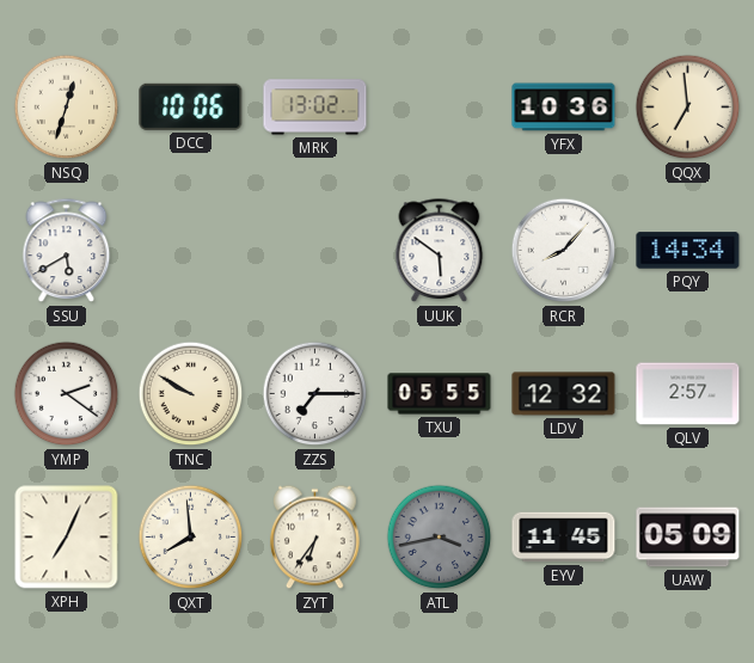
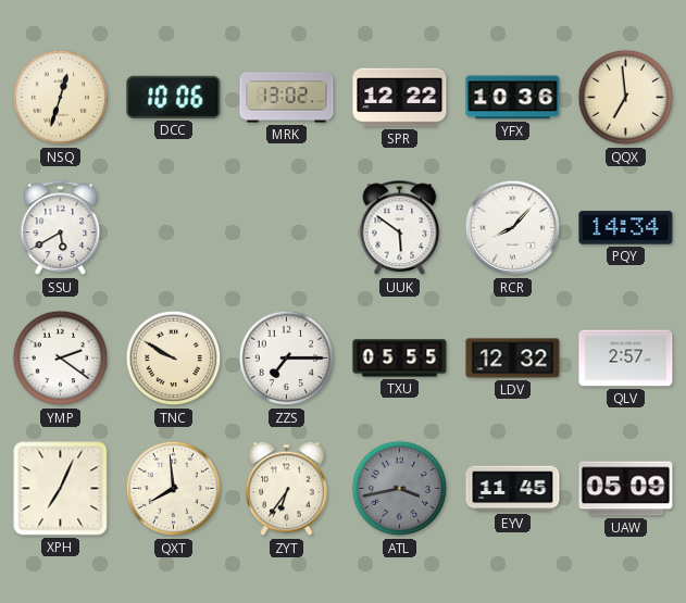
SPR: none -> 12:22
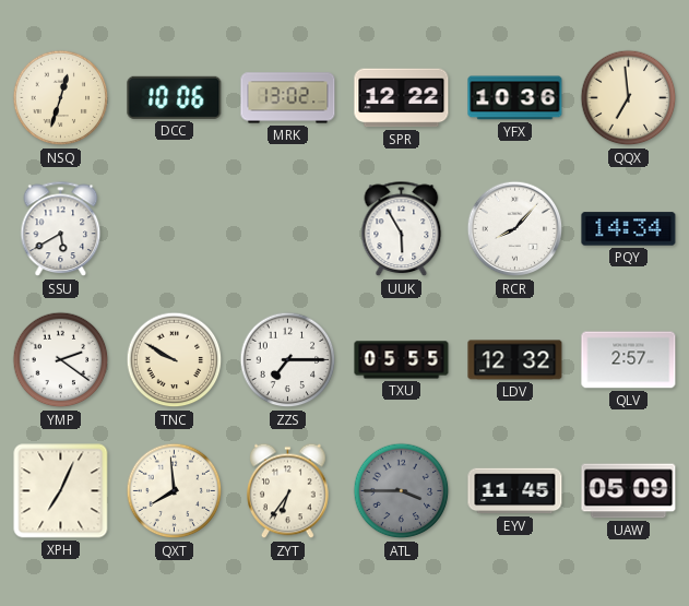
UUK: 5:51 -> 5:55
ATL: 3:43 -> 3:45
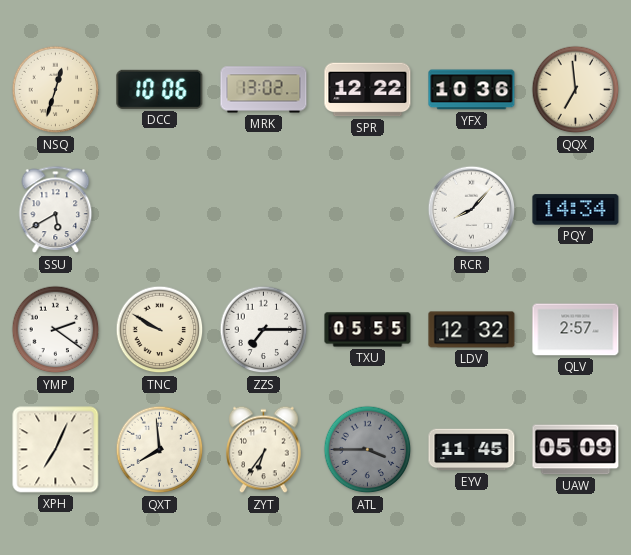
UUK: 5:55 -> none
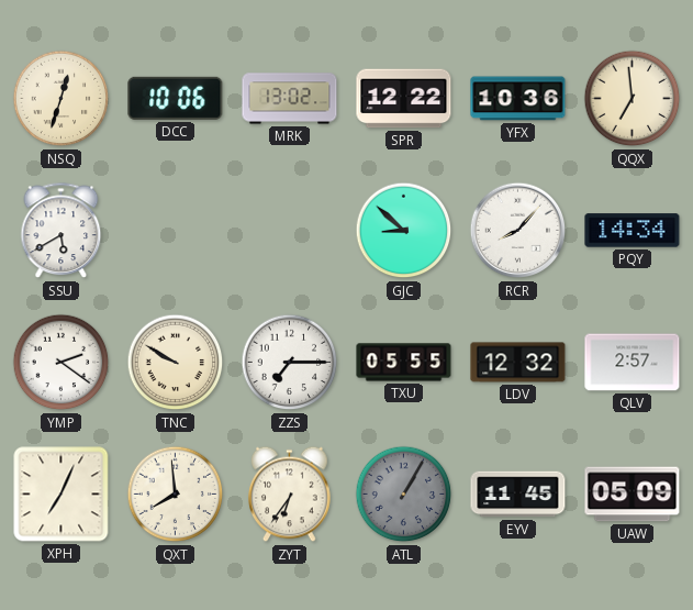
GJC: none -> 8:52
ATL: 3:45 -> 1:05
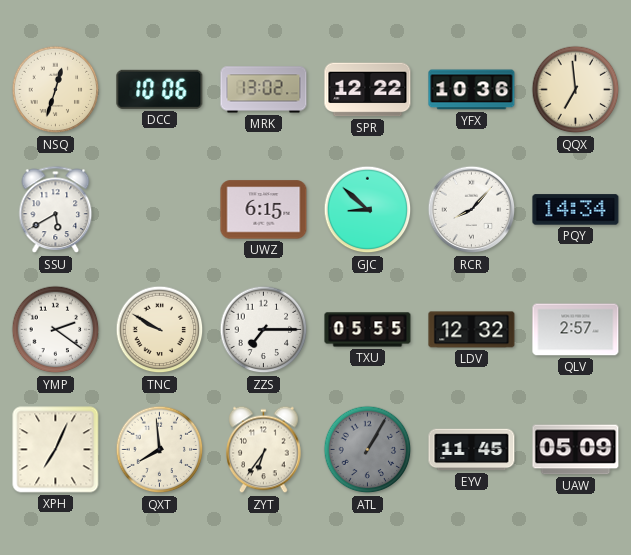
UWZ: none -> 6:15
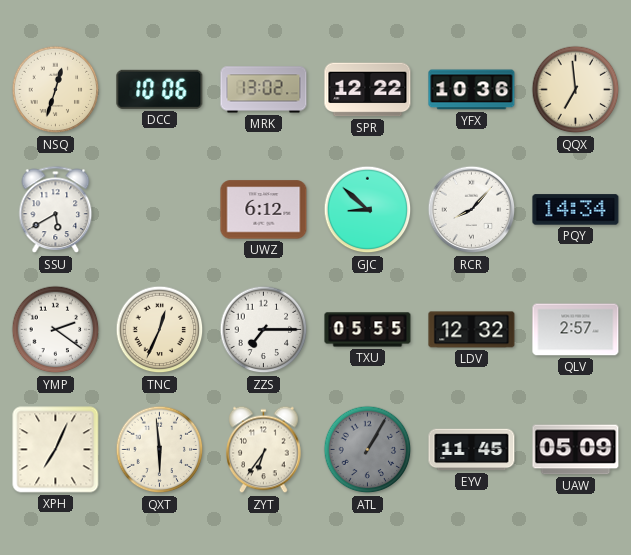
UWZ: 6:15 -> 6:12
TNC: 9:50 -> 12:34
QXT: 7:59 -> 5:59
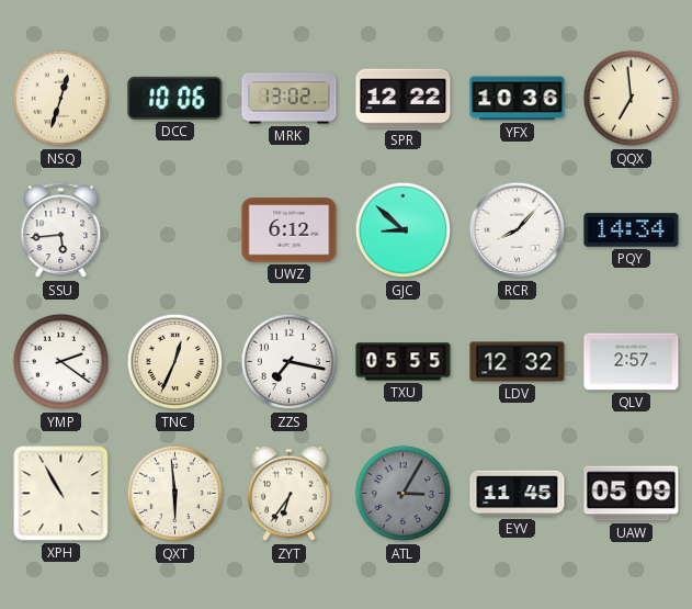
SSU: 5:40 -> 5:44
ZZS: 7:15 -> 7:17
XPH: 7:04 -> 10:55
ATL: 1:05 -> 3:05
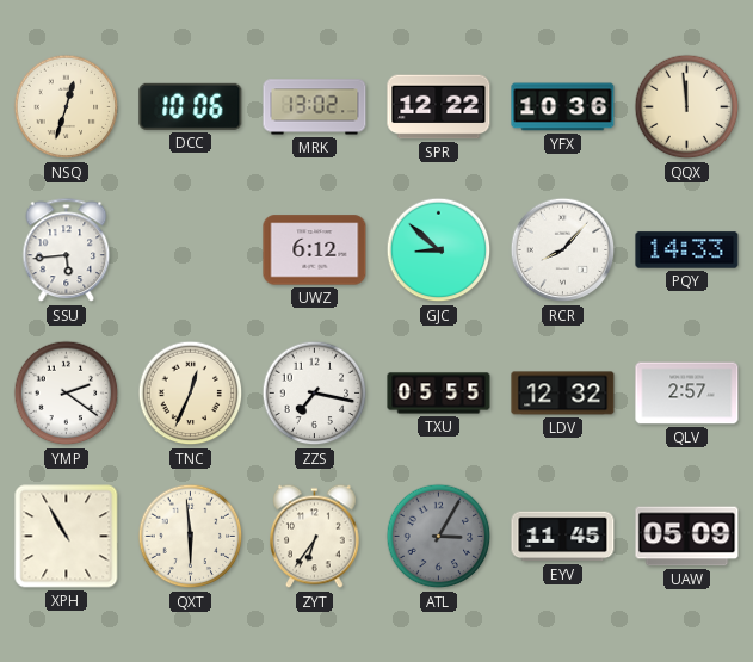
QQX: 6:59 -> 11:59
PQY: 14:34 -> 14:33
